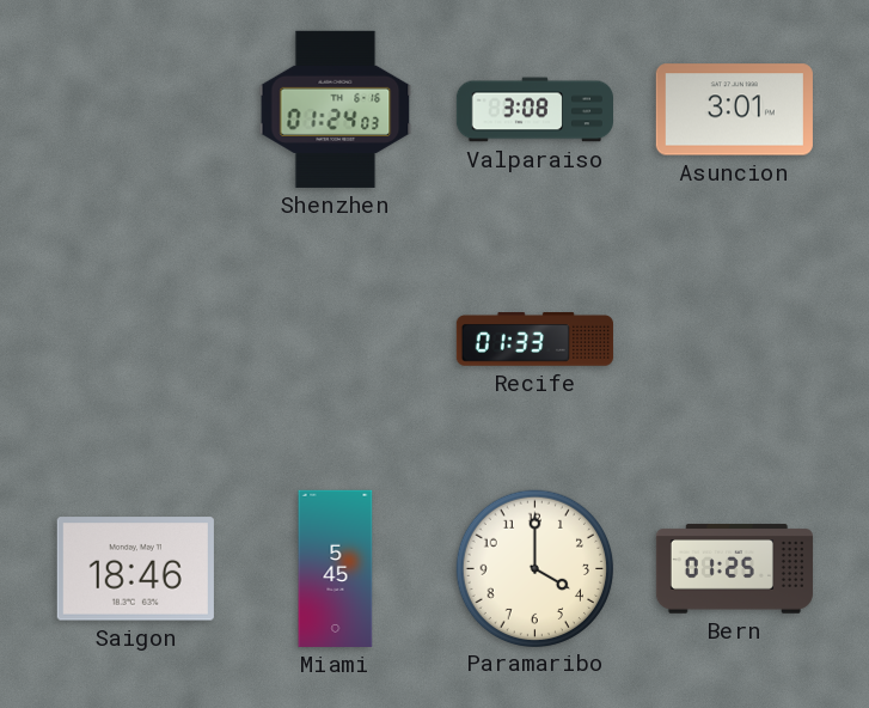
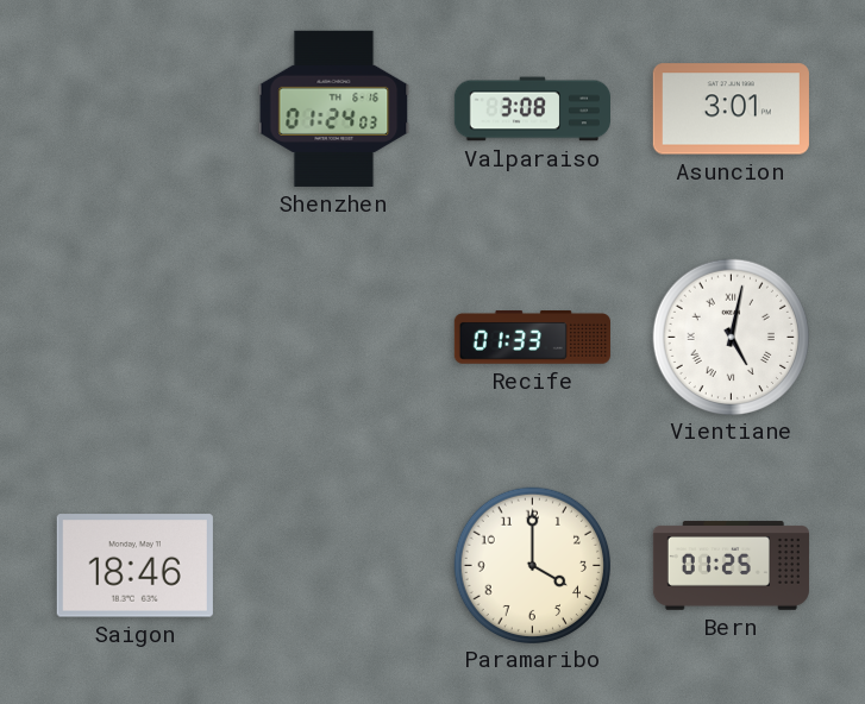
Vientiane: none -> 5:02
Miami: 5:45 -> none
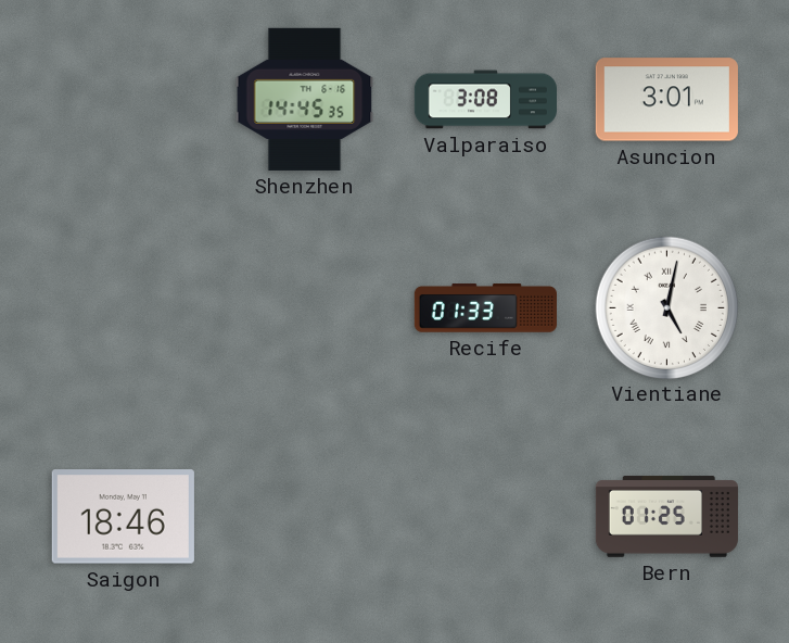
Shenzhen: 01:24 -> 14:45
Paramaribo: 4:00 -> none
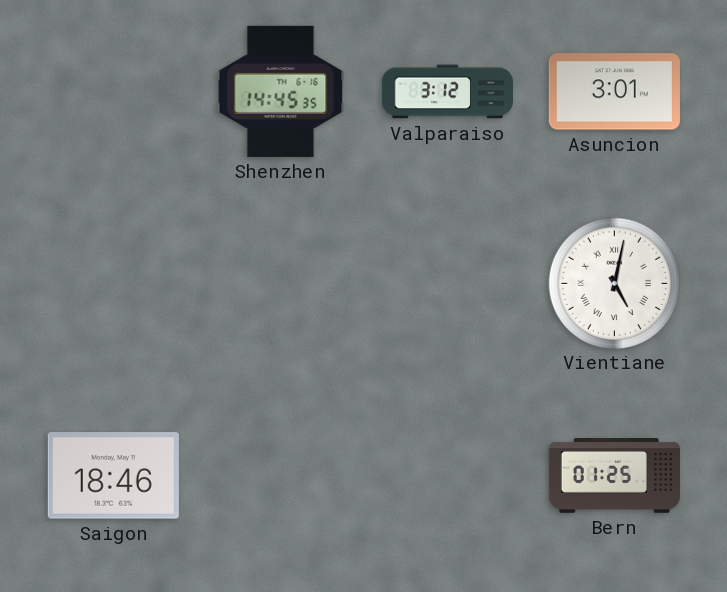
Valparaiso: 3:08 -> 3:12
Recife: 01:33 -> none
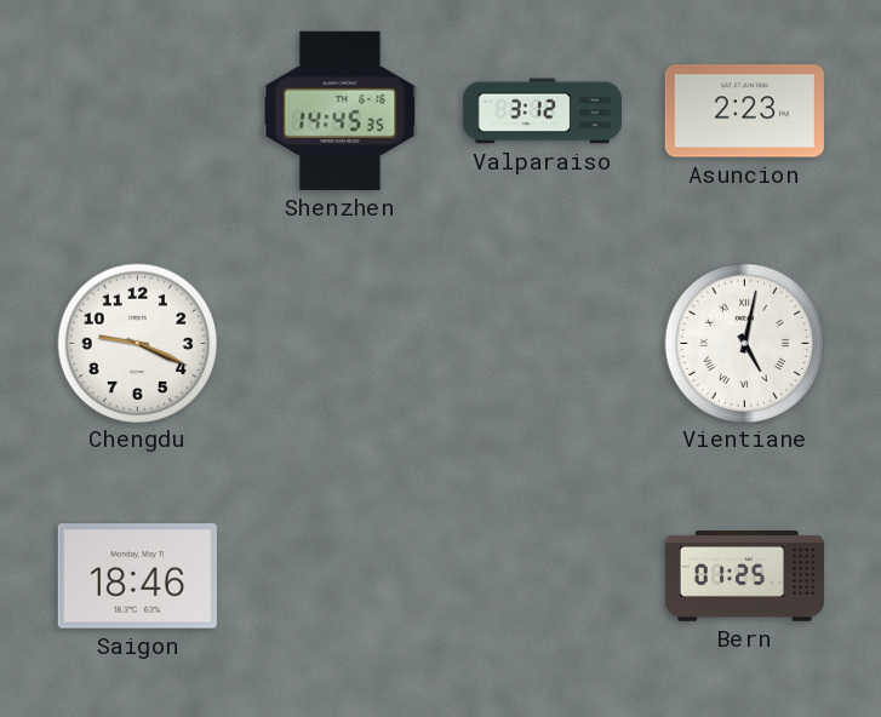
Asuncion: 3:01 -> 2:23
Chengdu: none -> 9:19
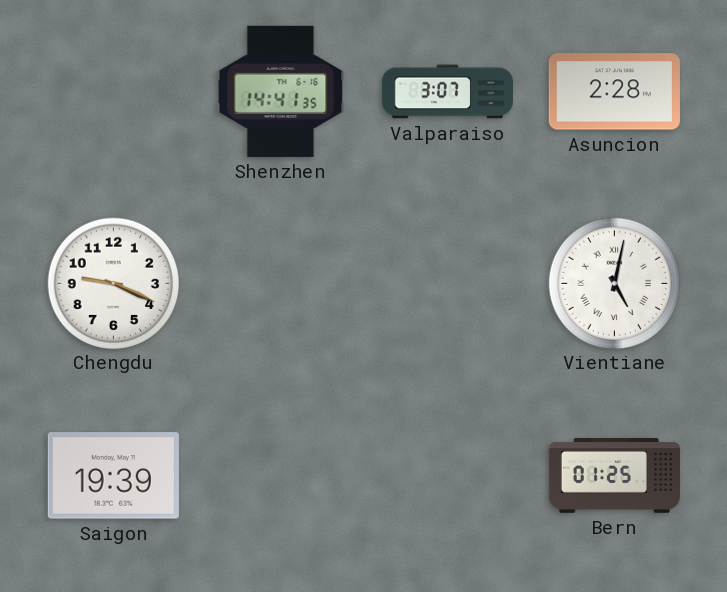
Shenzhen: 14:45 -> 14:41
Valparaiso: 3:12 -> 3:07
Asuncion: 2:23 -> 2:28
Saigon: 18:46 -> 19:39
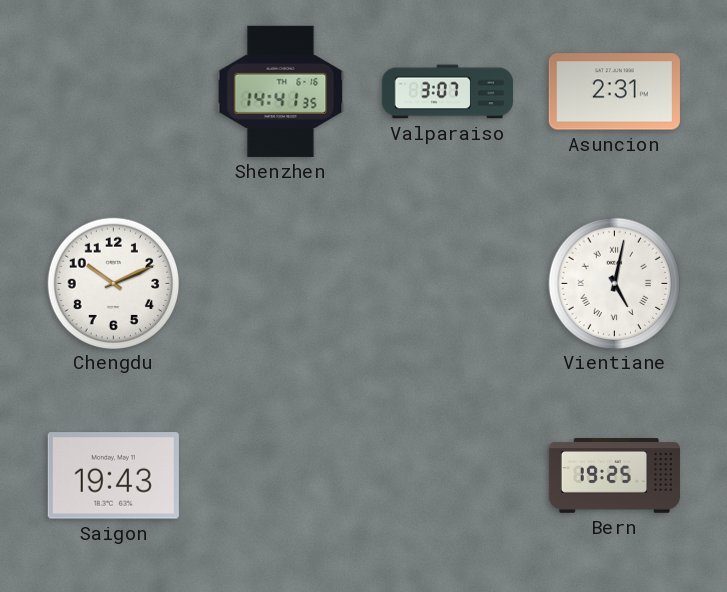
Asuncion: 2:28 -> 2:31
Chengdu: 9:19 -> 10:11
Saigon: 19:39 -> 19:43
Bern: 01:25 -> 19:25
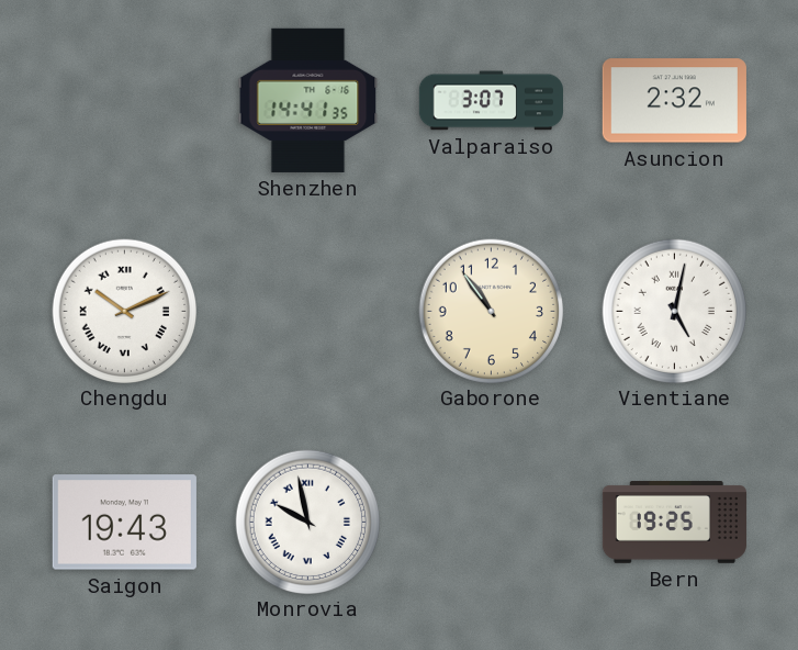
Asuncion: 2:31 -> 2:32
Chengdu numerals: Arabic -> Roman
Gaborone: none -> 10:54
Monrovia: none -> 9:58
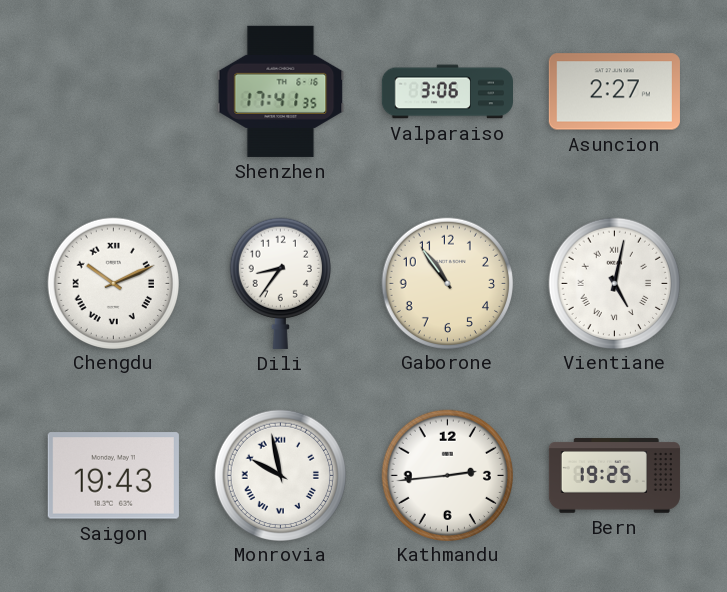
Shenzhen: 14:41 -> 17:41
Valparaiso: 3:07 -> 3:06
Asuncion: 2:32 -> 2:27
Dili: none -> 8:36
Kathmandu: none -> 2:44
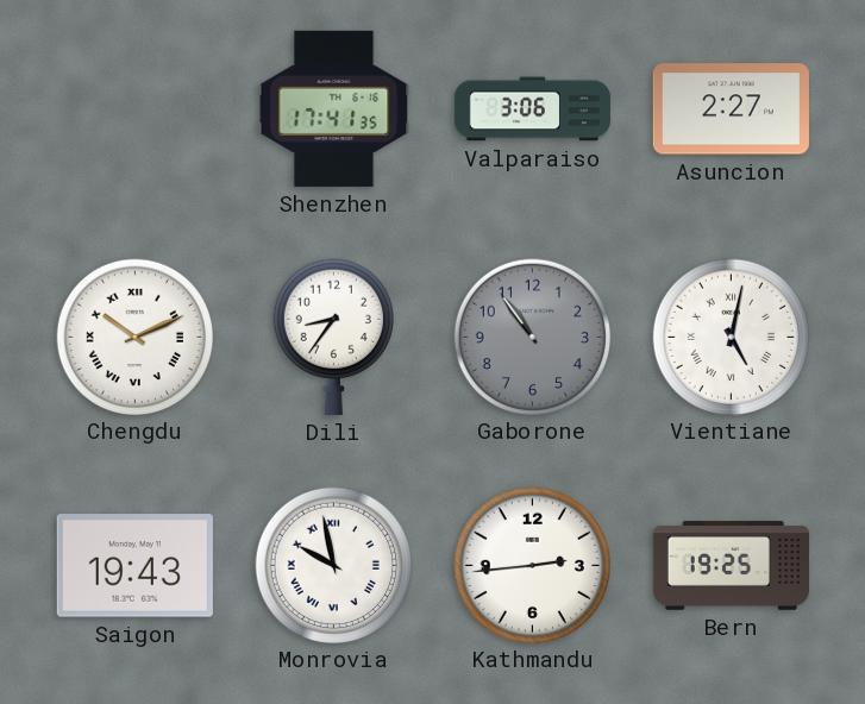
Gaborone dial: cream -> grey
